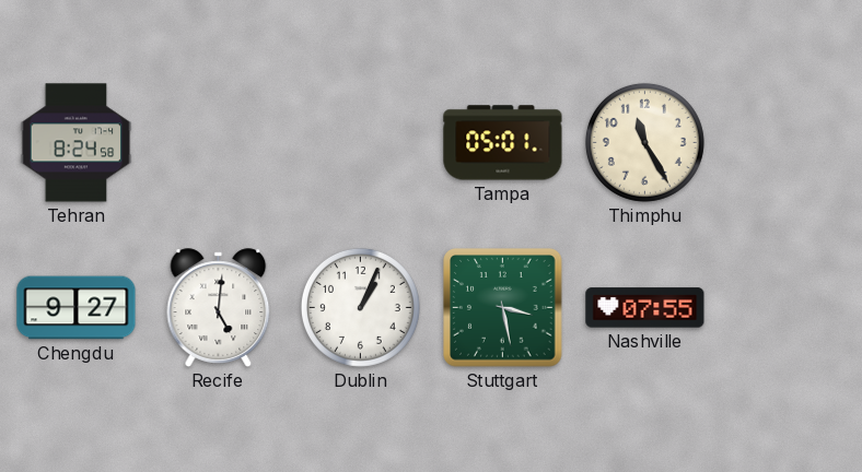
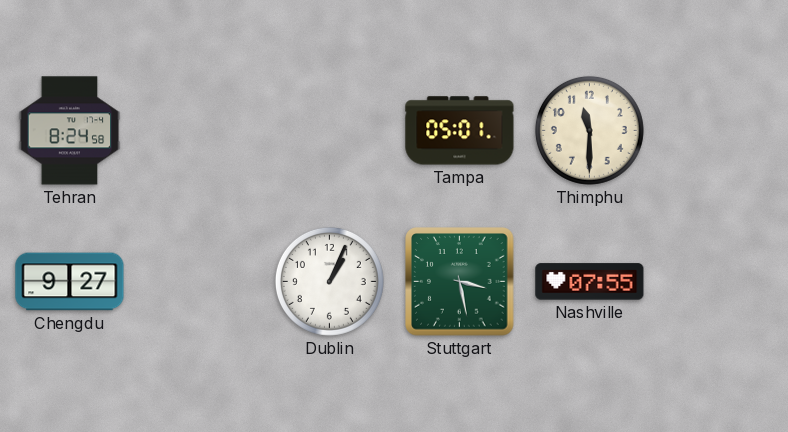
Thimphu: 11:25 -> 11:30
Recife: 5:01 -> none
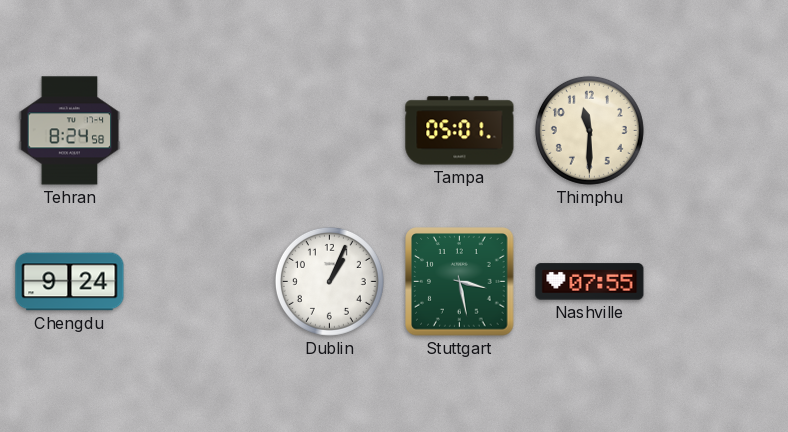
Chengdu: 9:27 -> 9:24
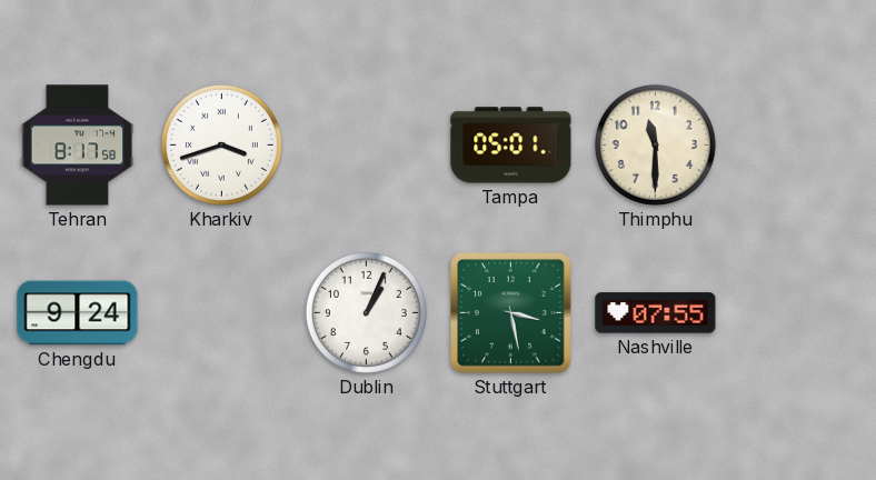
Tehran: 8:24 -> 8:17
Kharkiv: none -> 3:42
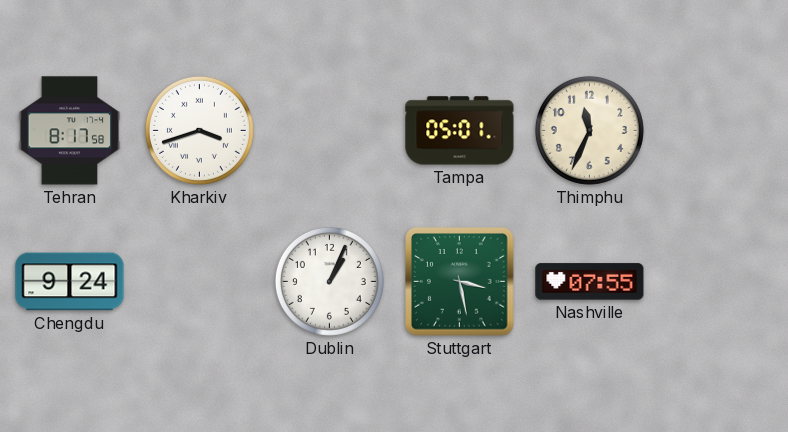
Thimphu: 11:30 -> 11:34
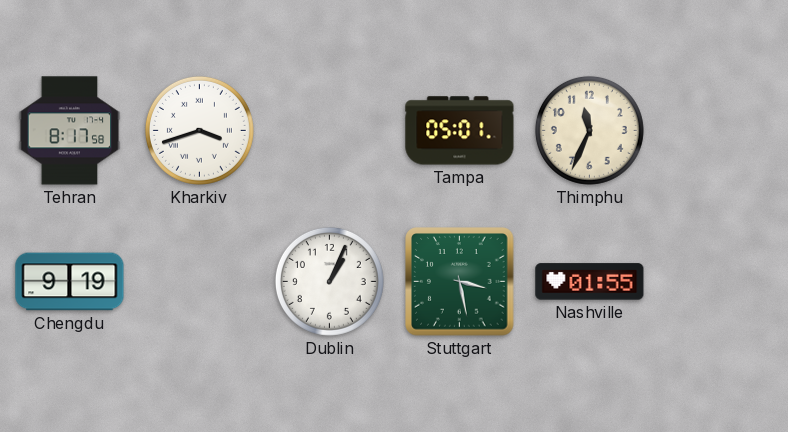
Chengdu: 9:24 -> 9:19
Nashville: 07:55 -> 01:55
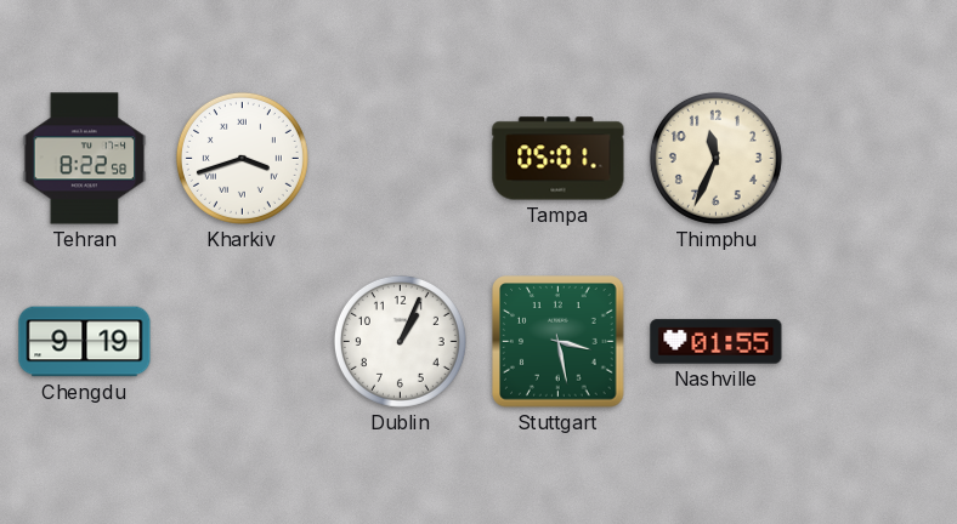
Tehran: 8:17 -> 8:22
